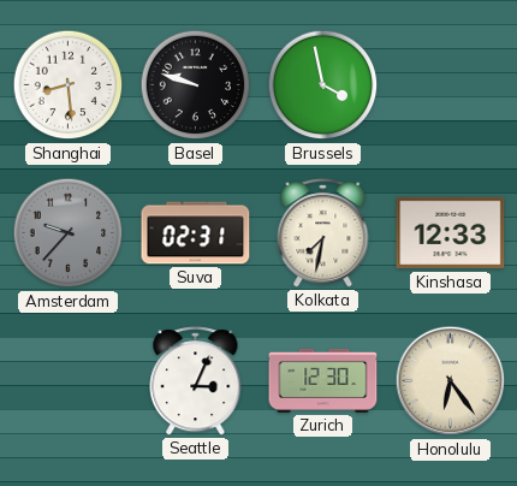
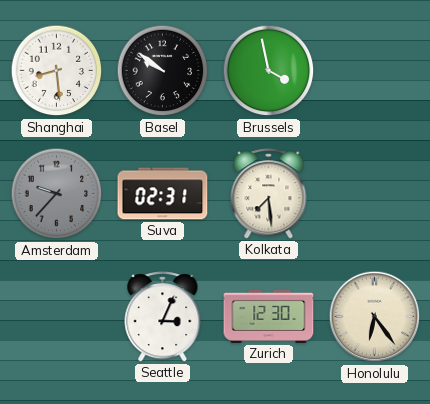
Basel: 9:48 -> 9:51
Kolkata: 7:32 -> 7:29
Kinshasa: 12:33 -> none
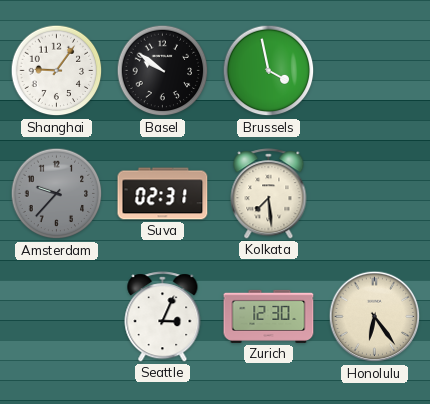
Shanghai: 8:29 -> 9:06
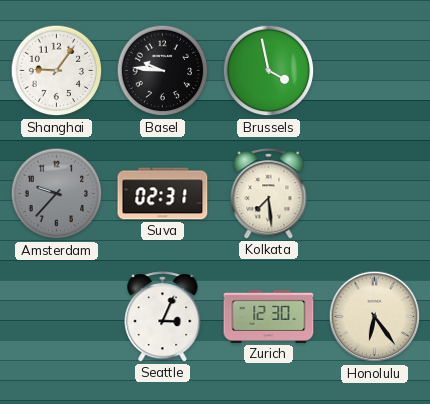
Basel: 9:51 -> 9:46
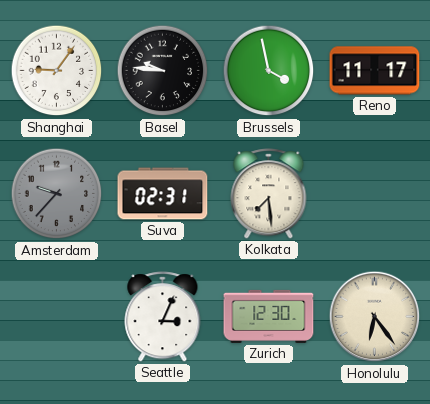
Reno: none -> 11:17
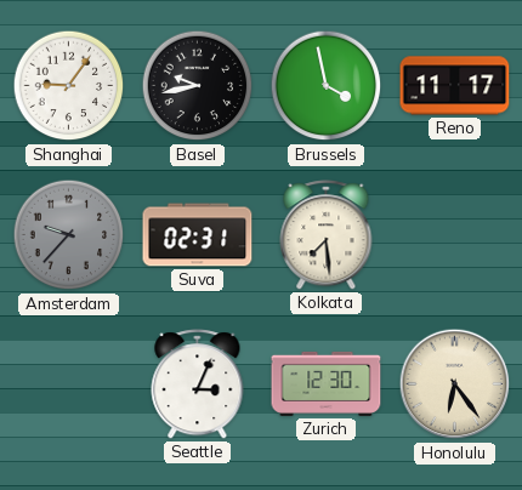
Basel: 9:46 -> 9:43
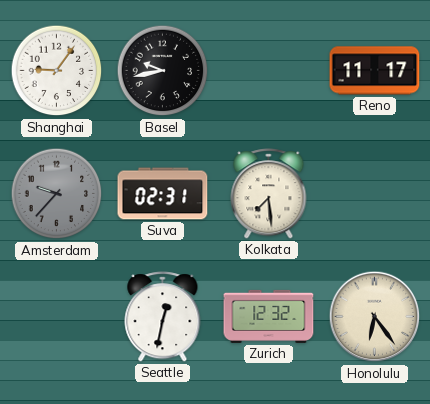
Brussels: 3:58 -> none
Seattle: 3:04 -> 12:32
Zurich: 12:30 -> 12:32
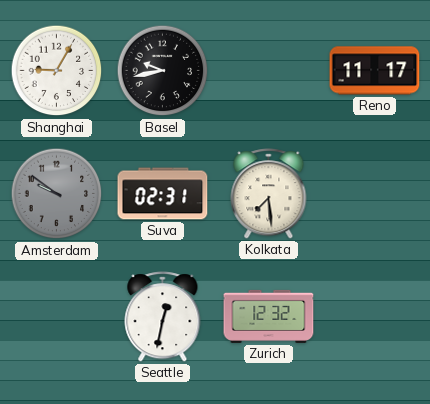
Shanghai: 9:06 -> 9:05
Amsterdam: 9:37 -> 9:51
Honolulu: 6:24 -> none
